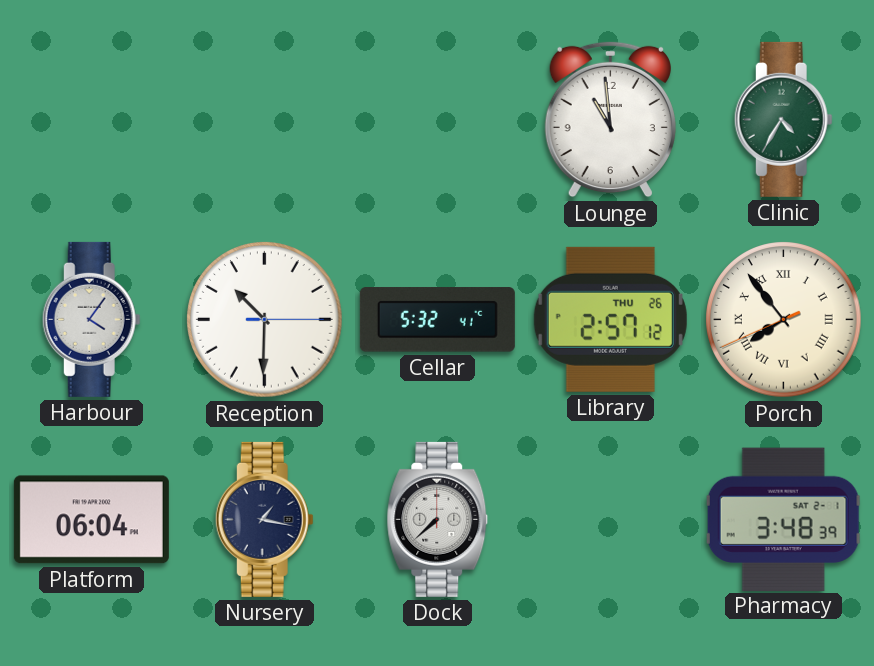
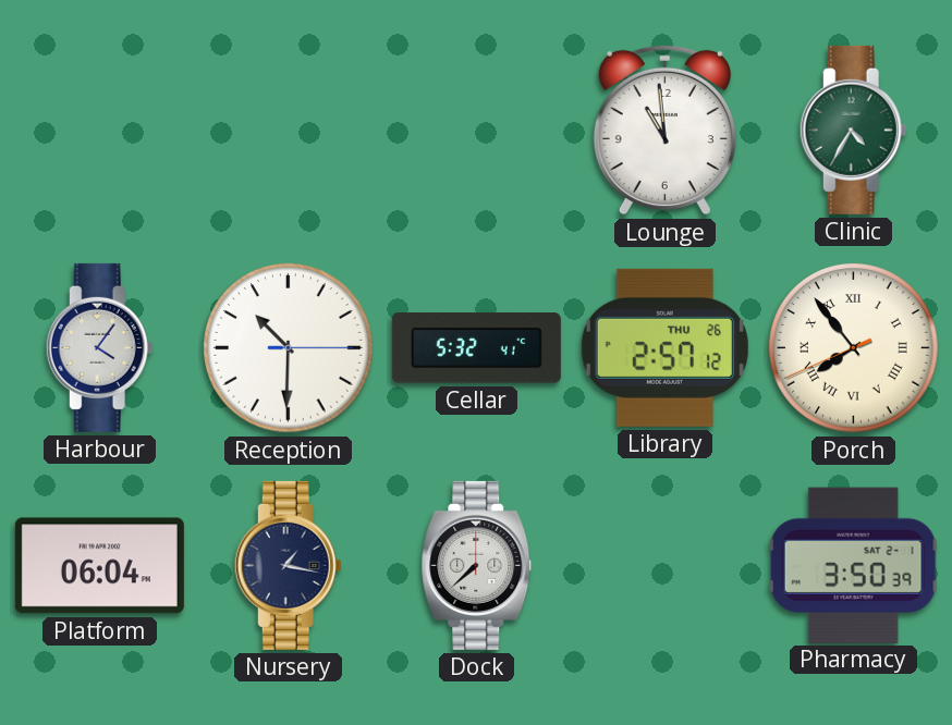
Pharmacy: 3:48 -> 3:50
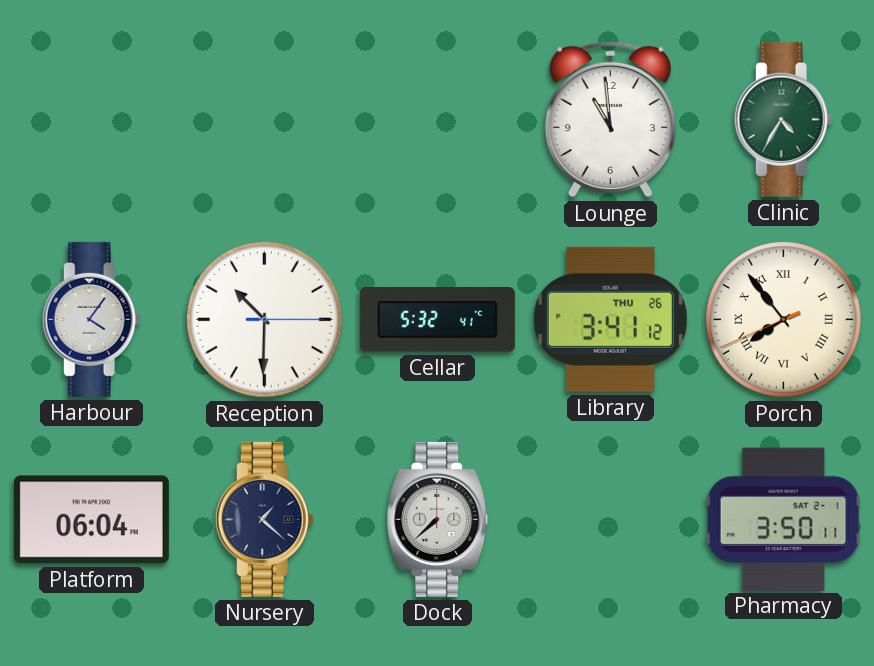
Library: 2:57 -> 3:41
Nursery: 1:17 -> 1:22
Pharmacy: 3:50:39 -> 3:50:11
